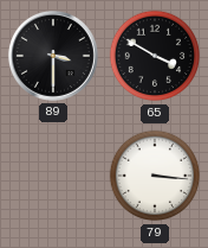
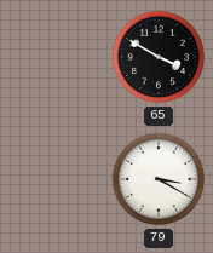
89: 3:30 -> none
79: 3:16 -> 3:20
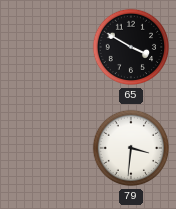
79: 3:20 -> 3:31
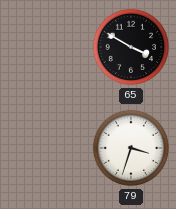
79: 3:31 -> 3:33
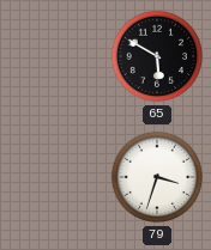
65: 3:50 -> 5:50
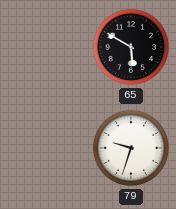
79: 3:33 -> 9:33
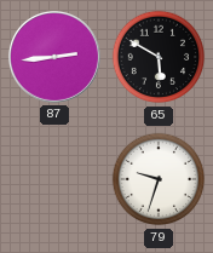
87: none -> 2:44
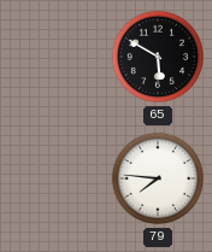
87: 2:44 -> none
79: 9:33 -> 7:46
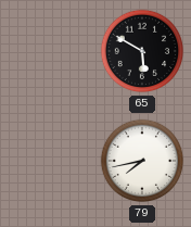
79: 7:46 -> 7:43
